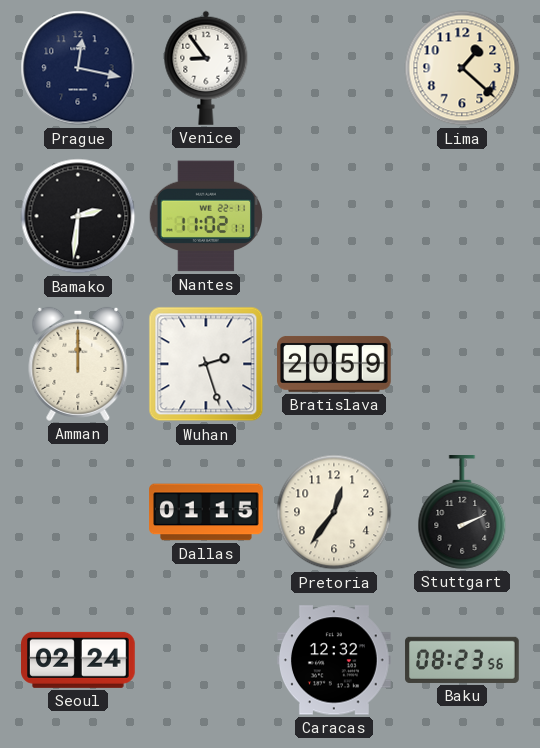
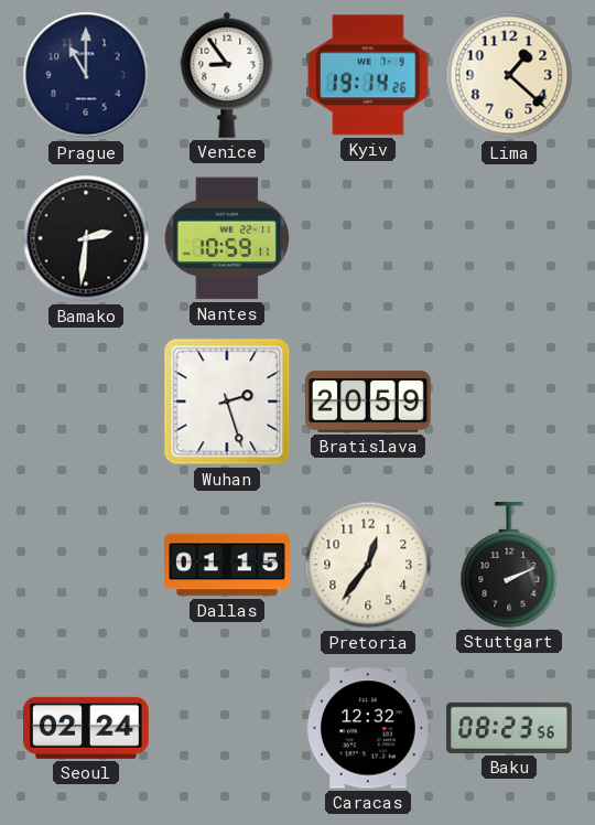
Prague: 12:17 -> 11:00
Kyiv: none -> 19:14
Nantes: 11:02 -> 10:59
Amman: 12:00 -> none
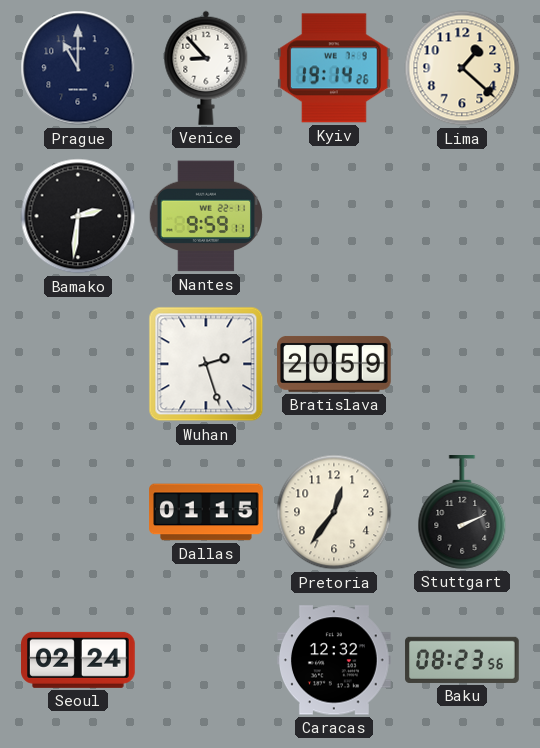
Venice: 8:54 -> 8:53
Nantes: 10:59 -> 9:59
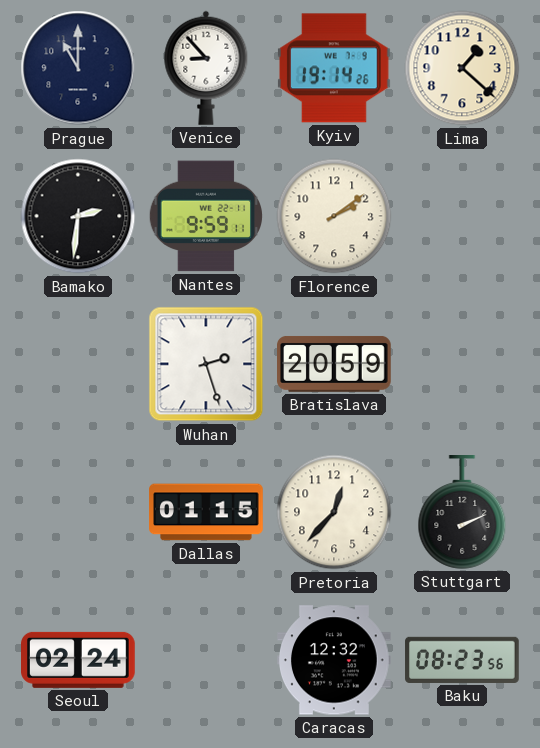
Florence: none -> 2:09
Pretoria: 12:36 -> 12:37
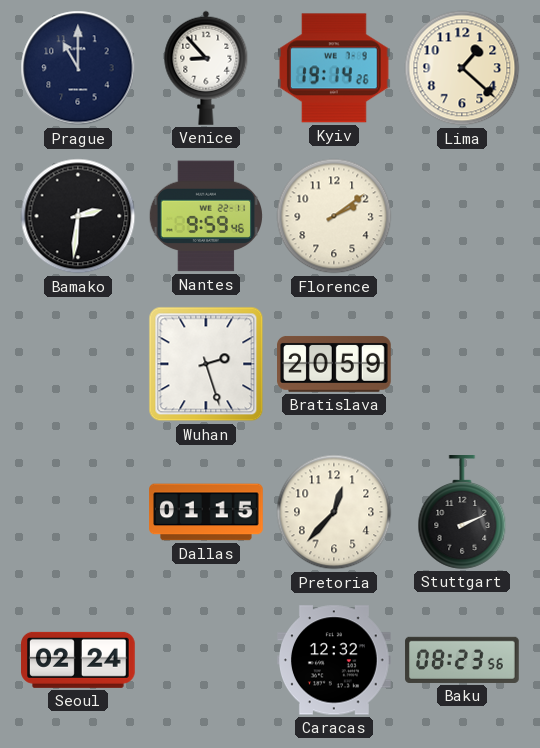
Nantes: 9:59:11 -> 9:59:46
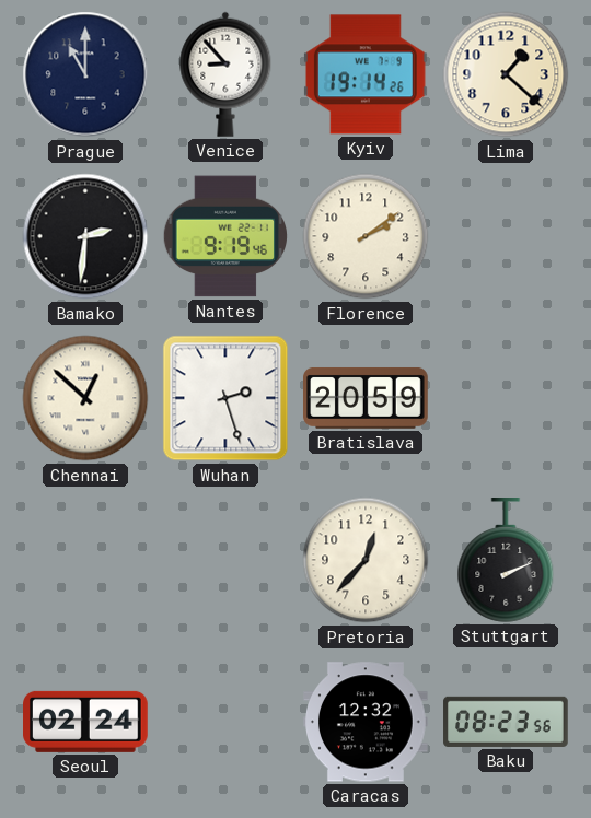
Nantes: 9:59 -> 9:19
Chennai: none -> 12:52
Dallas: 01:15 -> none
